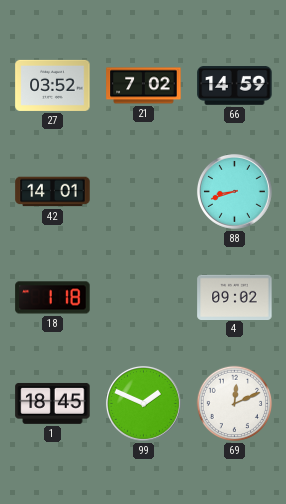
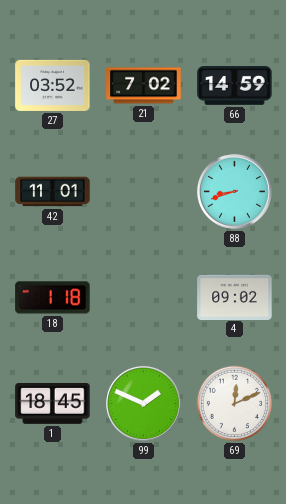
42: 14:01 -> 11:01
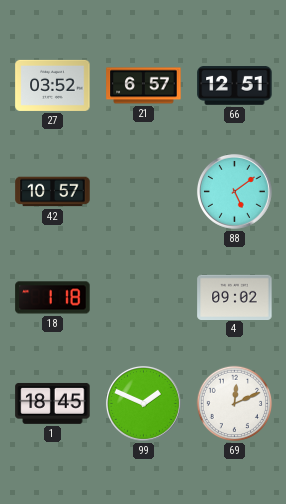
21: 7:02 -> 6:57
66: 14:59 -> 12:51
42: 11:01 -> 10:57
88: 8:42 -> 5:09
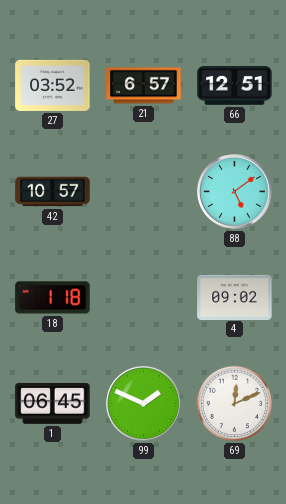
1: 18:45 -> 06:45
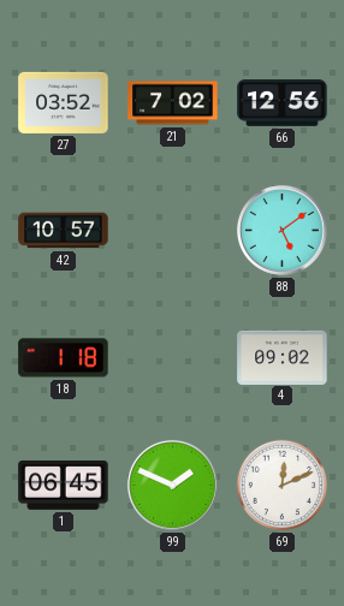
21: 6:57 -> 7:02
66: 12:51 -> 12:56
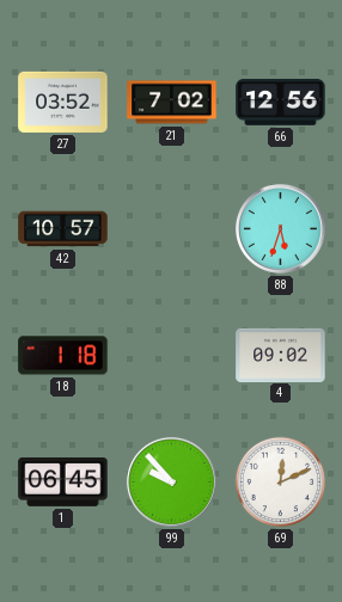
88: 5:09 -> 5:33
99: 1:49 -> 9:53
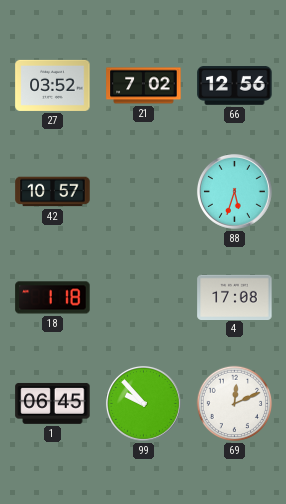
4: 09:02 -> 17:08
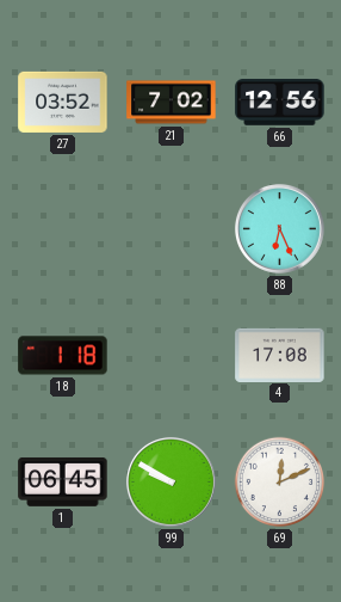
42: 10:57 -> none
88: 5:33 -> 6:26
99: 9:53 -> 9:50
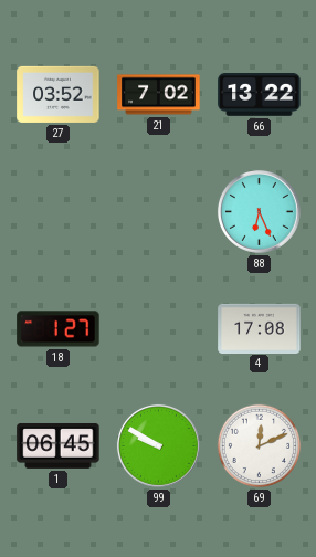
66: 12:56 -> 13:22
18: 1:18 -> 1:27
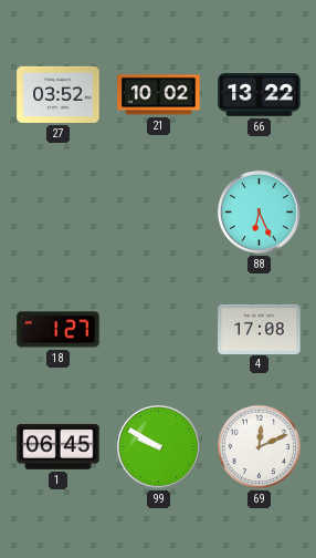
21: 7:02 -> 10:02
